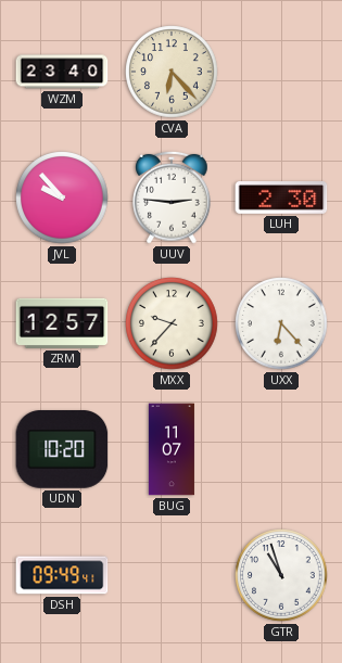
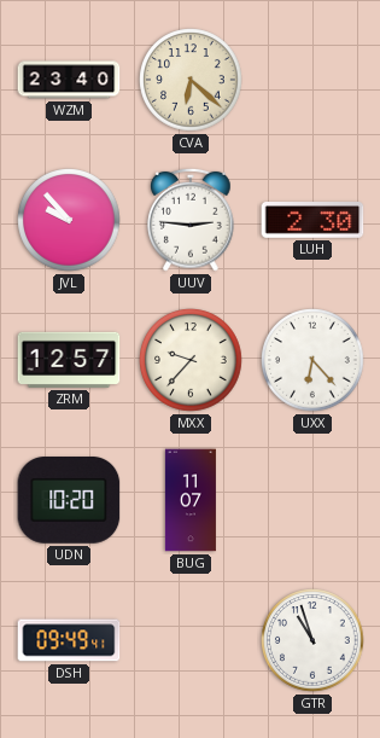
CVA: 6:23 -> 6:22
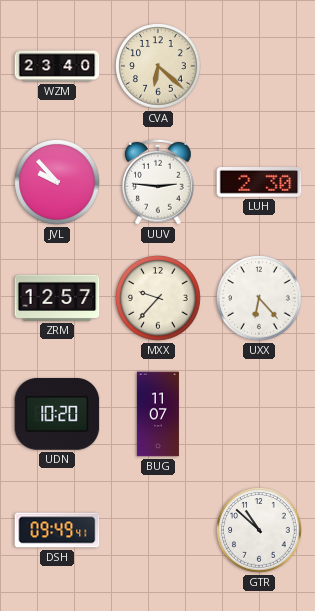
GTR: 10:57 -> 10:52
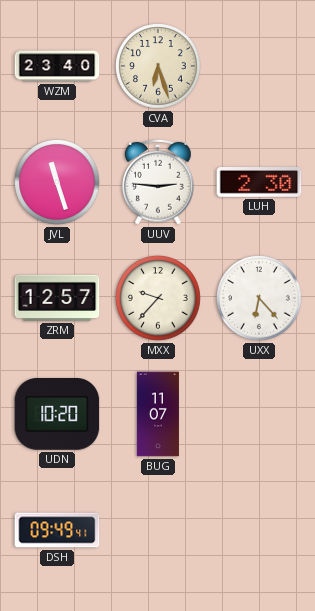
CVA: 6:22 -> 6:27
JVL: 9:53 -> 11:27
GTR: 10:52 -> none
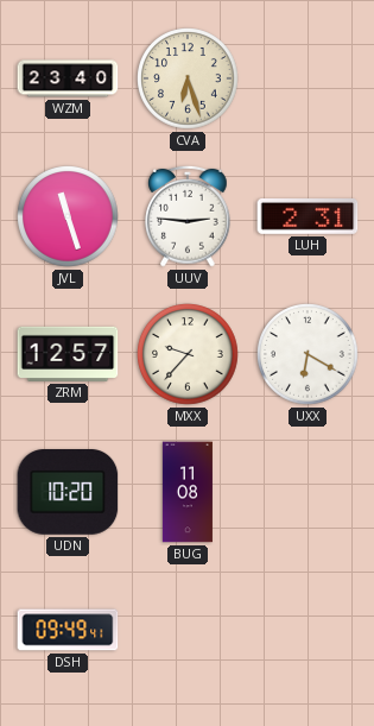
LUH: 2:30 -> 2:31
UXX: 6:23 -> 6:20
BUG: 11:07 -> 11:08
